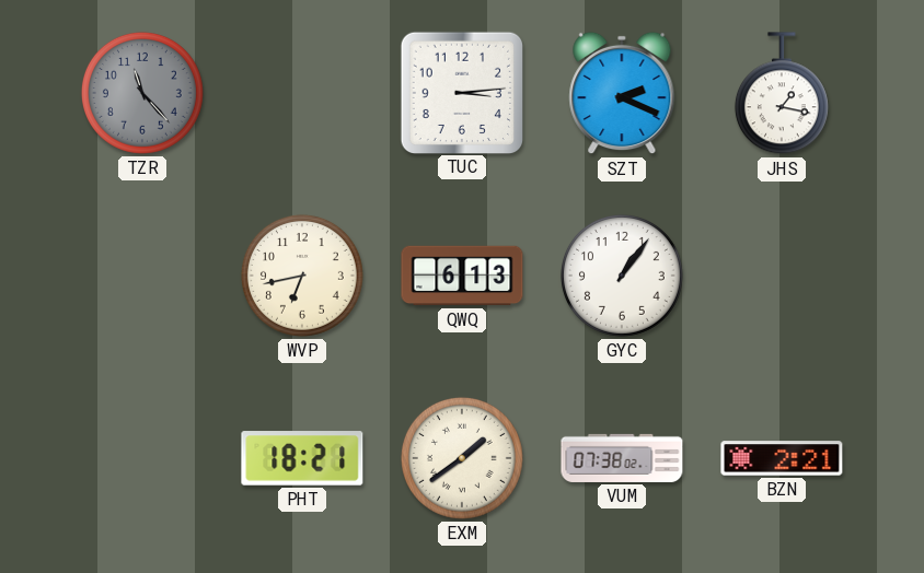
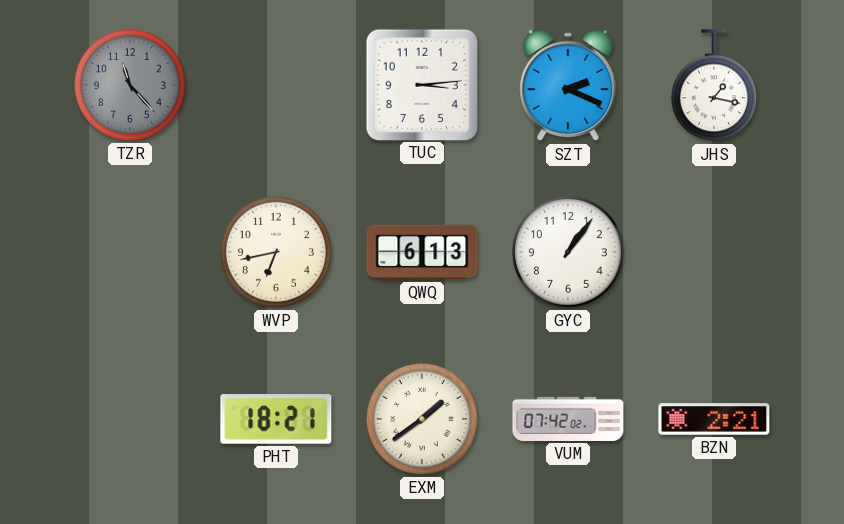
VUM: 07:38 -> 07:42
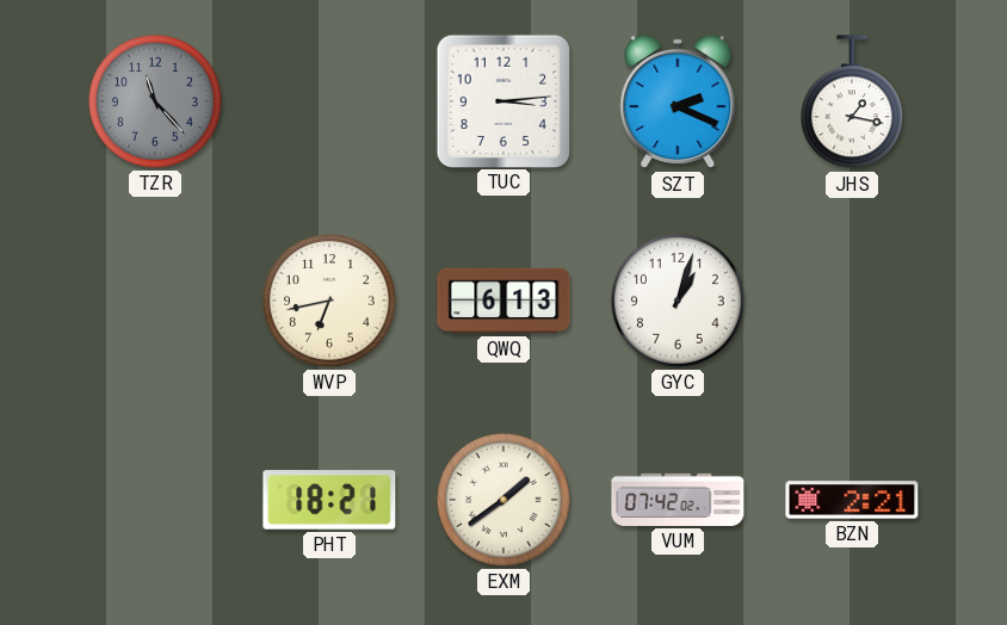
GYC: 1:06 -> 1:03
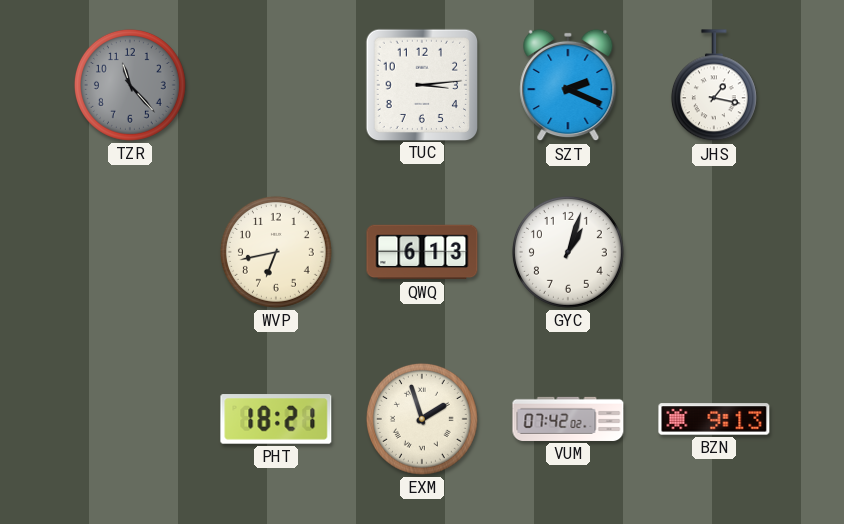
EXM: 1:39 -> 1:57
BZN: 2:21 -> 9:13
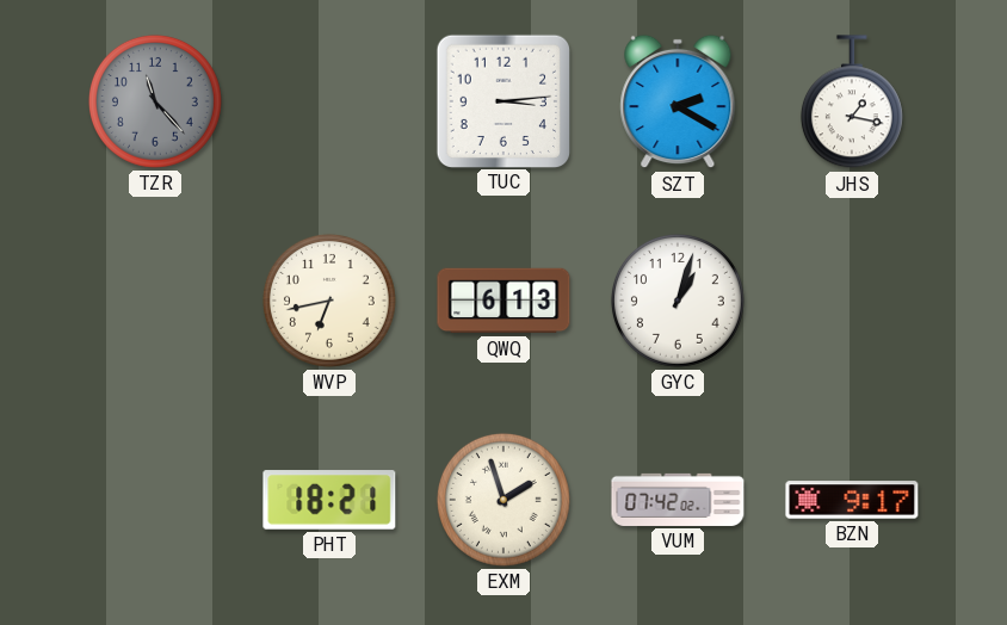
SZT: 2:19 -> 2:20
BZN: 9:13 -> 9:17
